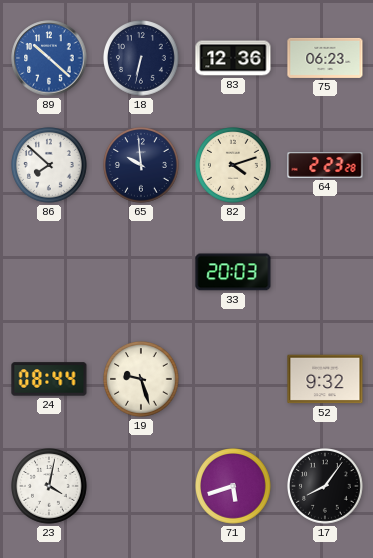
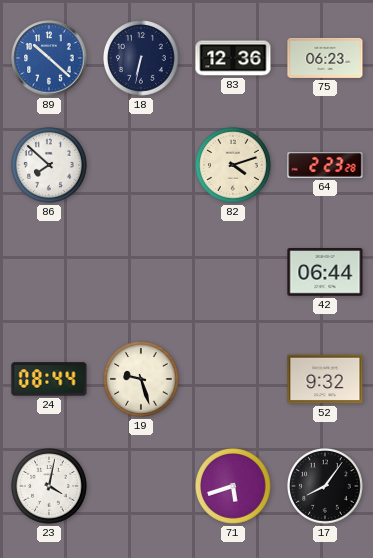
65: 9:59 -> none
33: 20:03 -> none
42: none -> 06:44
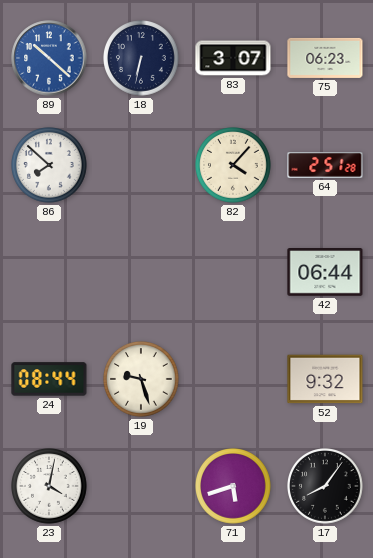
83: 12:36 -> 3:07
82: 4:12 -> 4:07
64: 2:23 -> 2:51
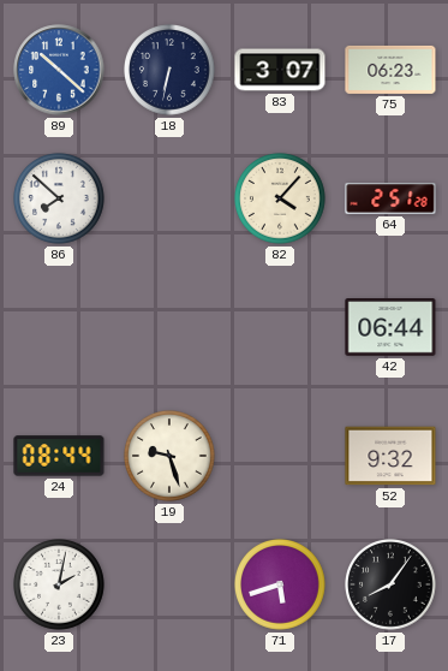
23: 4:02 -> 2:02
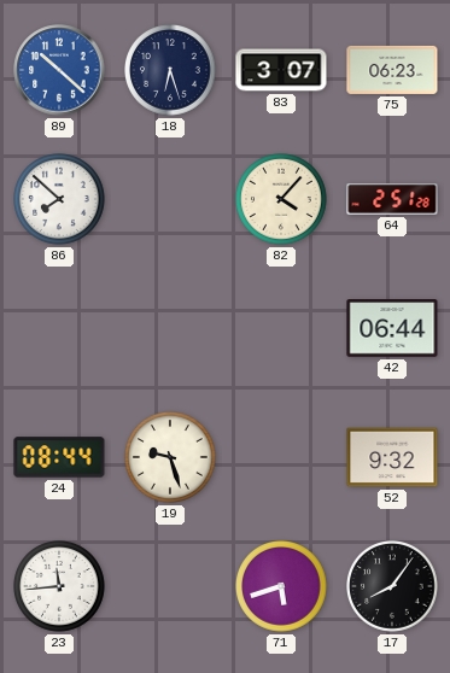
18: 6:32 -> 6:27
23: 2:02 -> 11:44
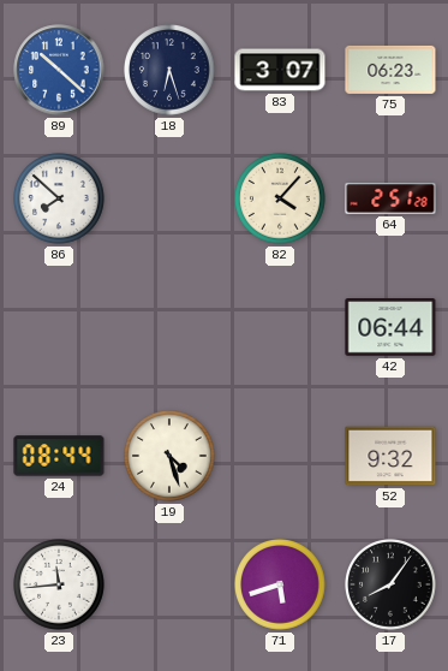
19: 9:27 -> 4:27
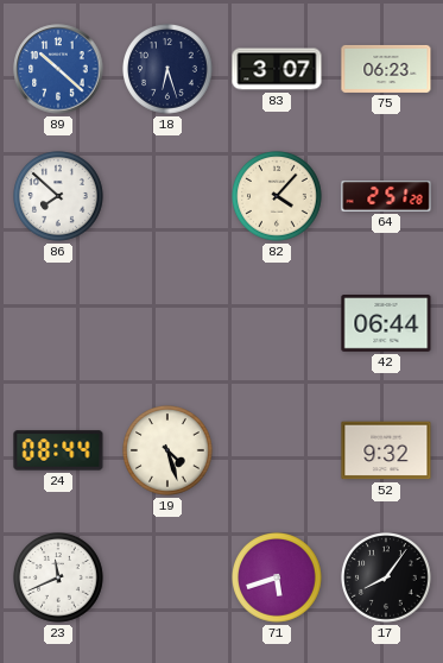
23: 11:44 -> 11:41
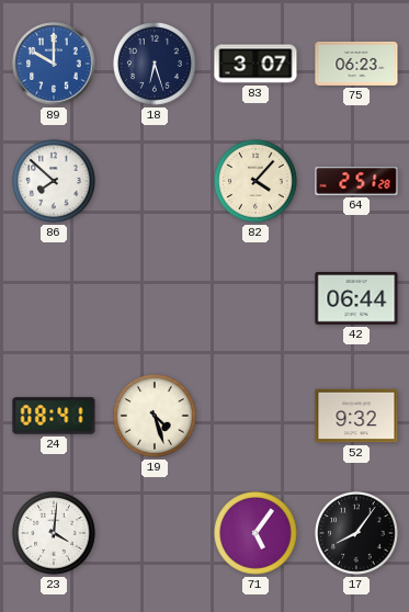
89: 10:22 -> 10:00
24: 08:44 -> 08:41
23: 11:41 -> 4:01
71: 5:42 -> 5:06
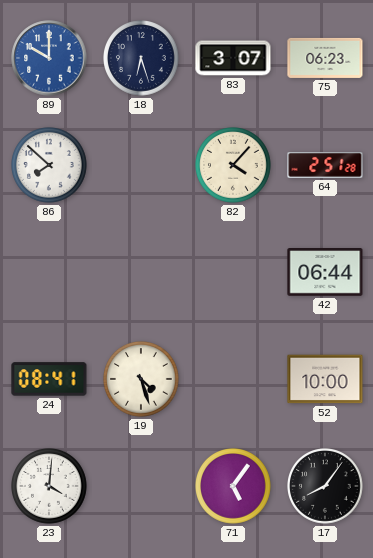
52: 9:32 -> 10:00
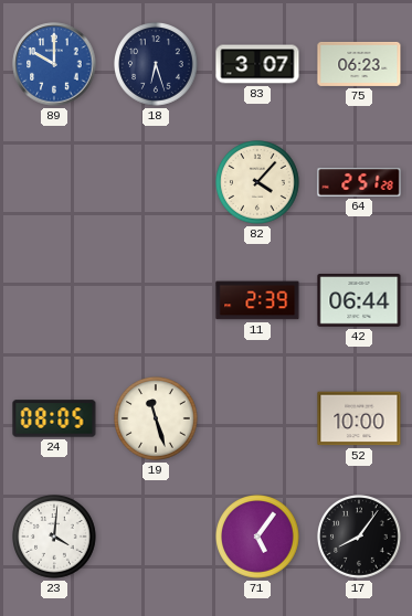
86: 7:52 -> none
11: none -> 2:39
24: 08:41 -> 08:05
19: 4:27 -> 11:27
